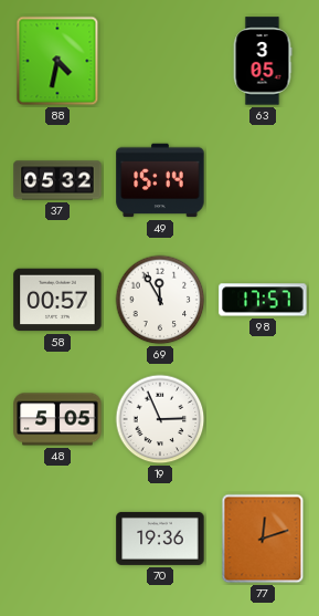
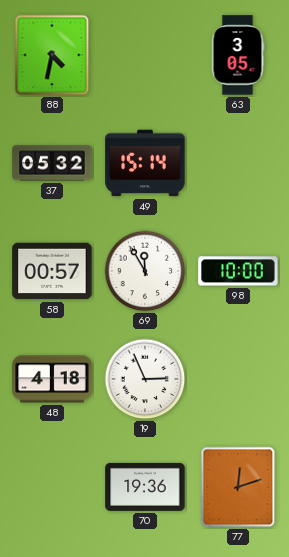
98: 17:57 -> 10:00
48: 5:05 -> 4:18
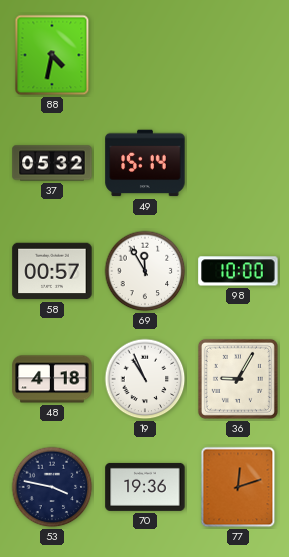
63: 3:05 -> none
19: 2:56 -> 10:56
36: none -> 9:05
53: none -> 3:47
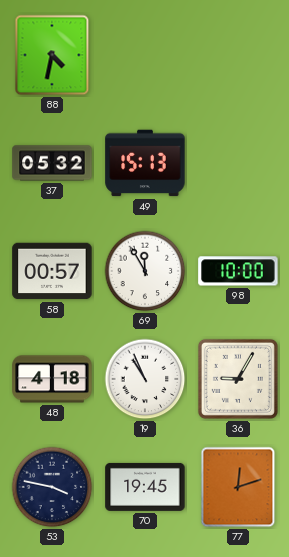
49: 15:14 -> 15:13
70: 19:36 -> 19:45
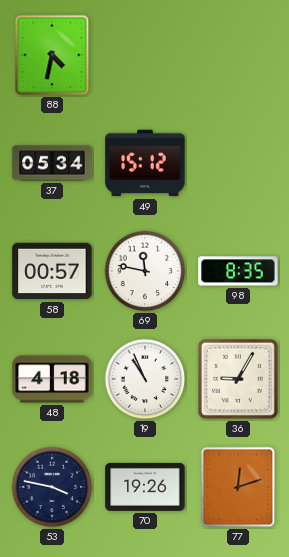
37: 05:32 -> 05:34
49: 15:13 -> 15:12
69: 11:55 -> 11:47
98: 10:00 -> 8:35
70: 19:45 -> 19:26
